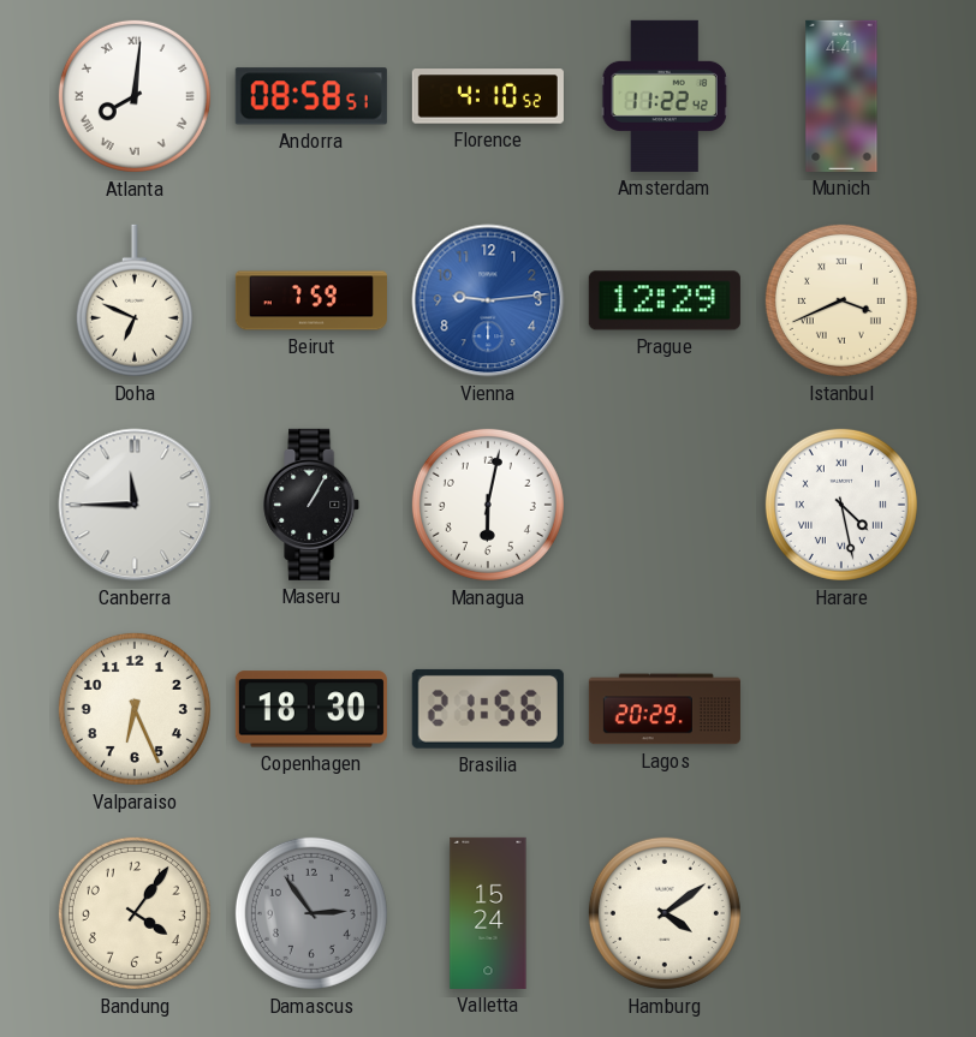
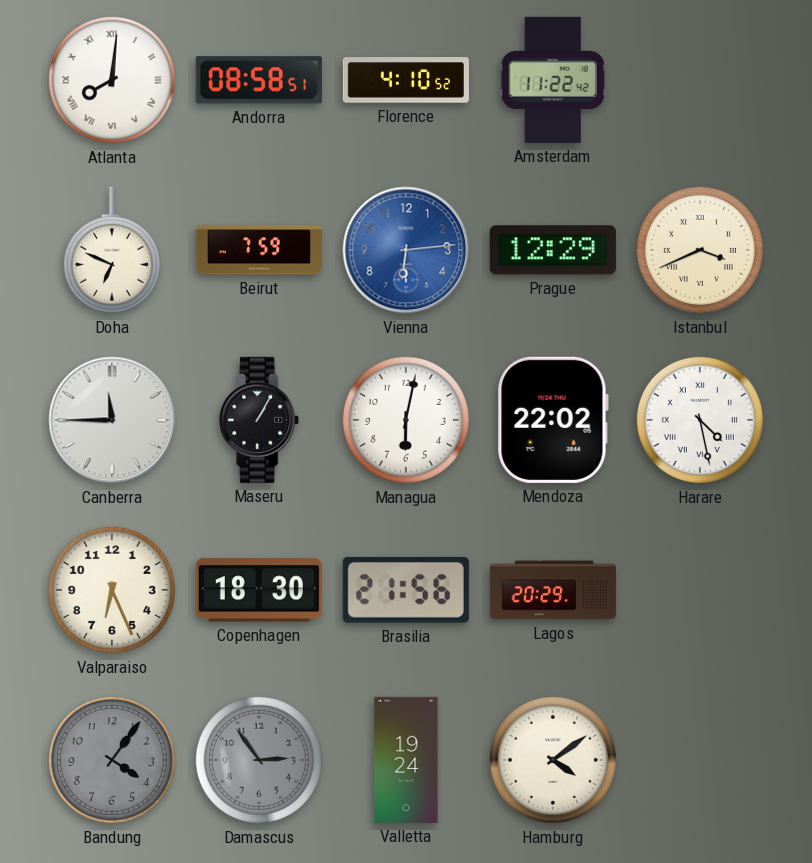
Munich: 4:41 -> none
Vienna: 9:14 -> 6:14
Mendoza: none -> 22:02
Bandung dial: cream -> grey
Valletta: 15:24 -> 19:24
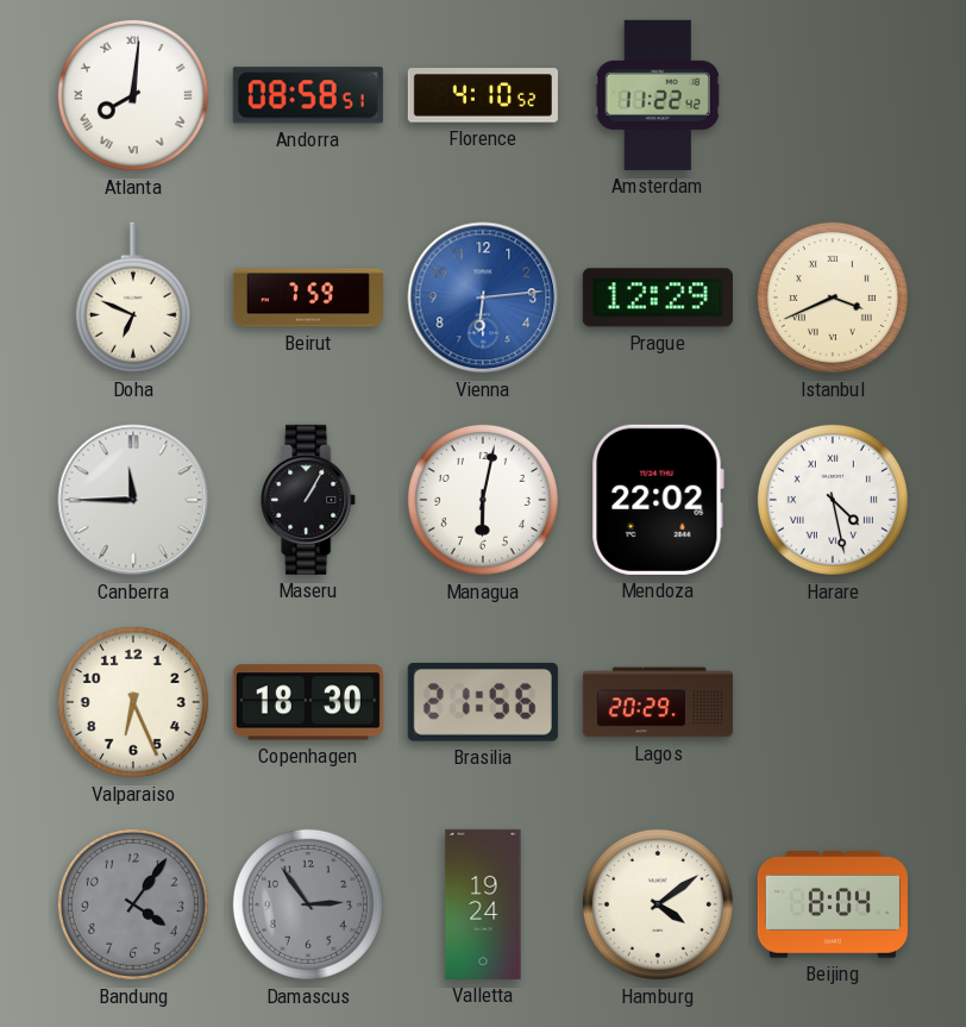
Beijing: none -> 8:04
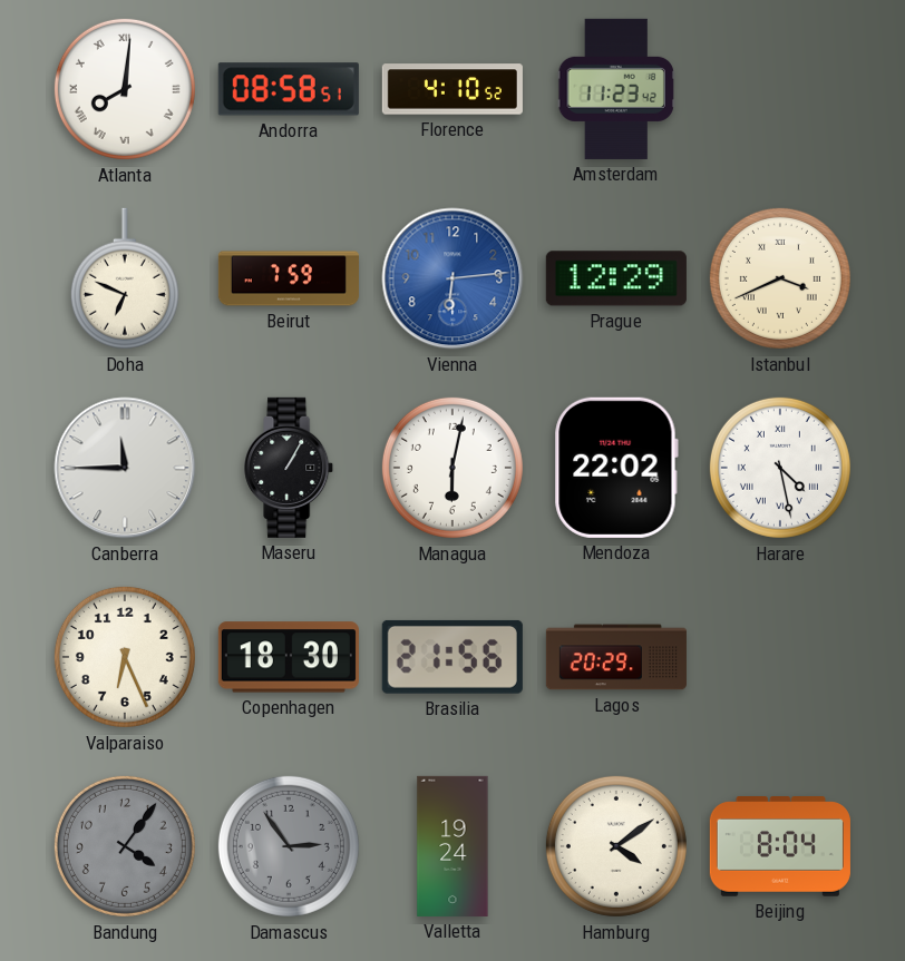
Amsterdam: 11:22 -> 11:23
